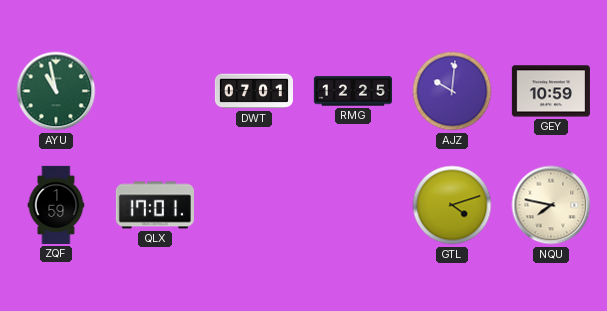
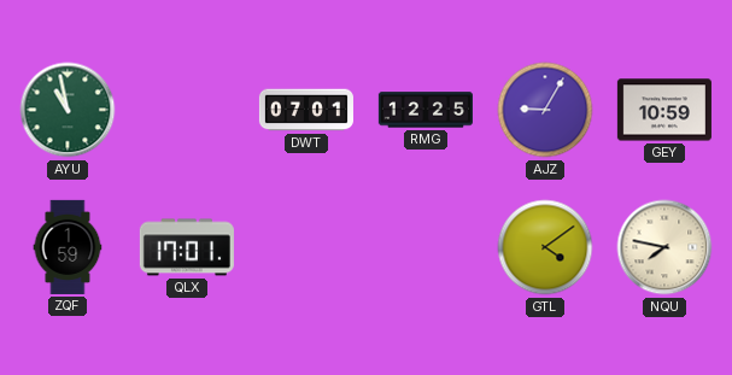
AJZ: 10:01 -> 9:05
GTL: 4:12 -> 4:09
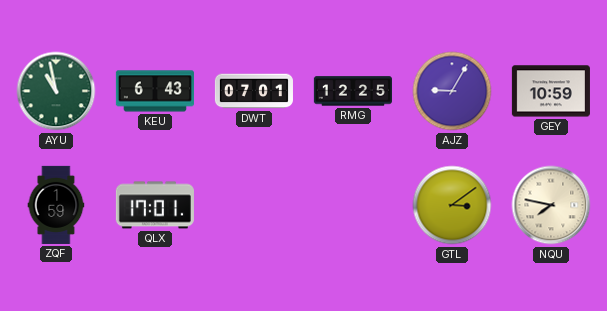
KEU: none -> 6:43
GTL: 4:09 -> 3:09
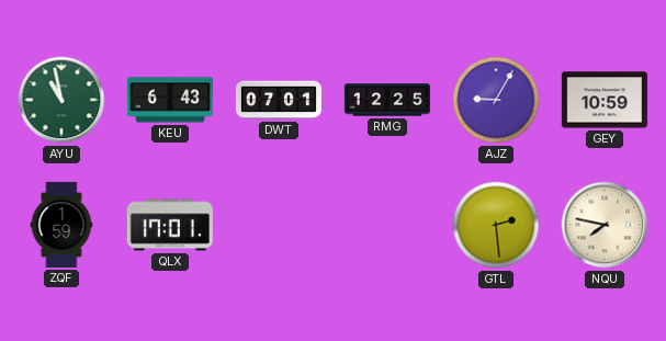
GTL: 3:09 -> 2:29
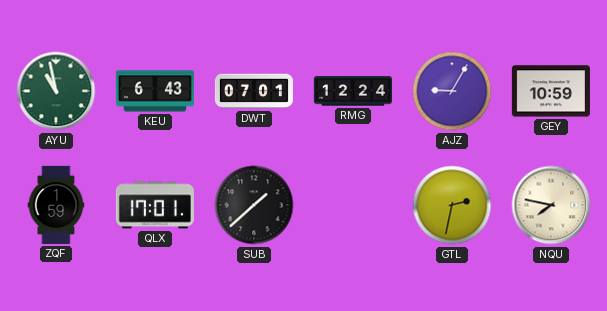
RMG: 12:25 -> 12:24
SUB: none -> 1:38
GTL: 2:29 -> 2:32
